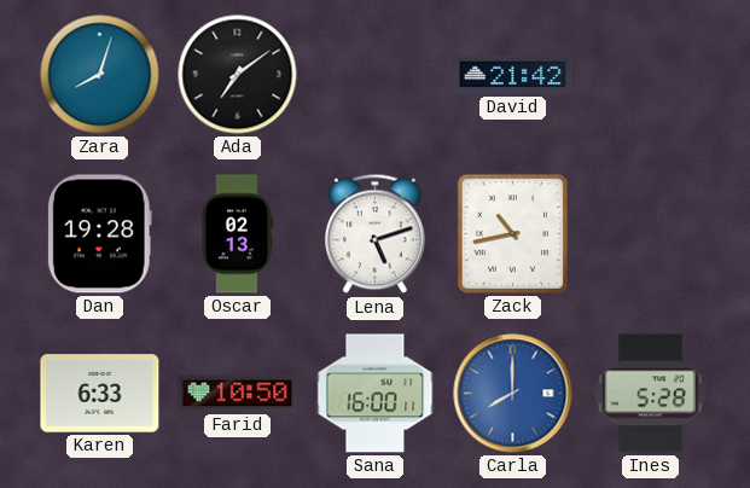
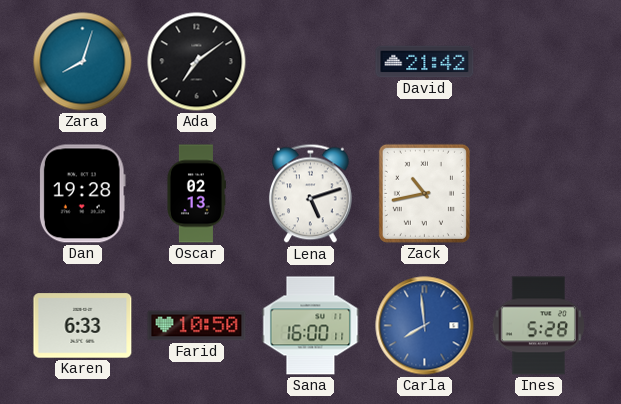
Carla: 8:00 -> 7:59
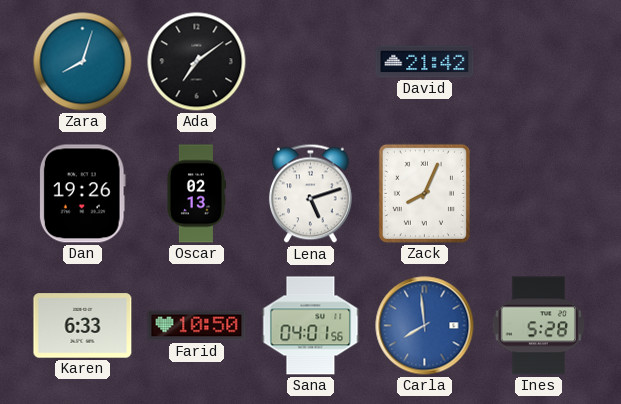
Dan: 19:28 -> 19:26
Zack: 10:43 -> 8:04
Sana: 16:00 -> 04:01
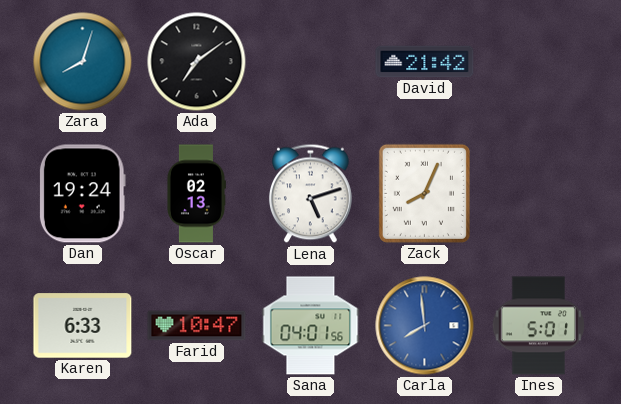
Dan: 19:26 -> 19:24
Farid: 10:50 -> 10:47
Ines: 5:28 -> 5:01
